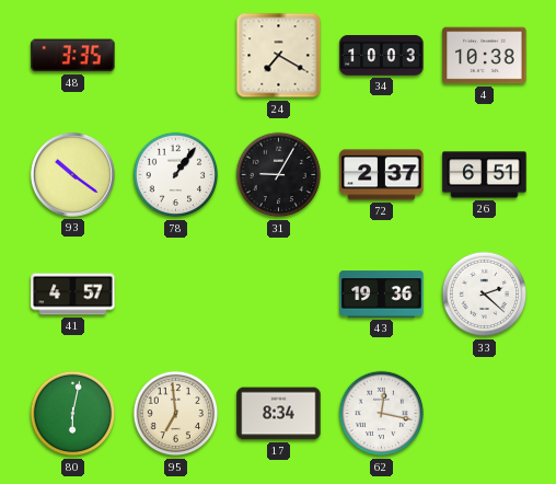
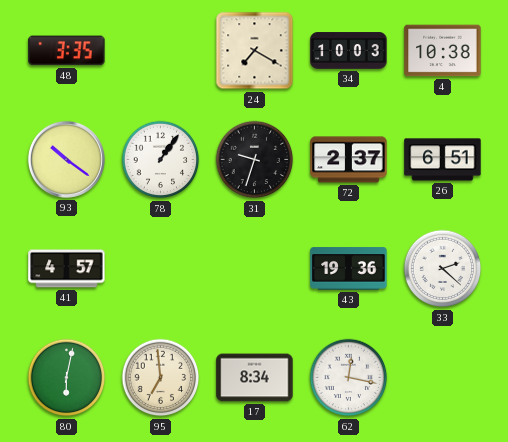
31: 9:05 -> 9:33
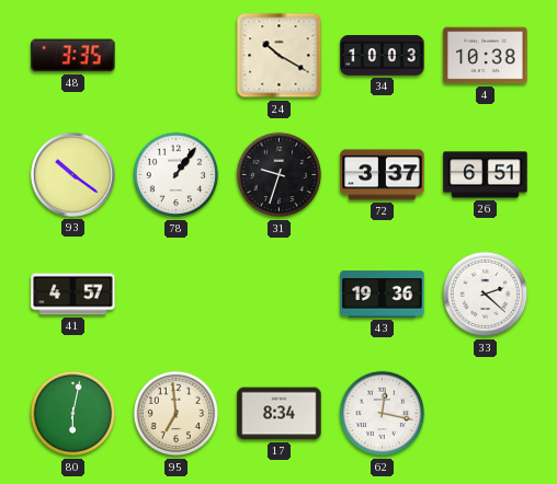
24: 7:20 -> 10:20
72: 2:37 -> 3:37
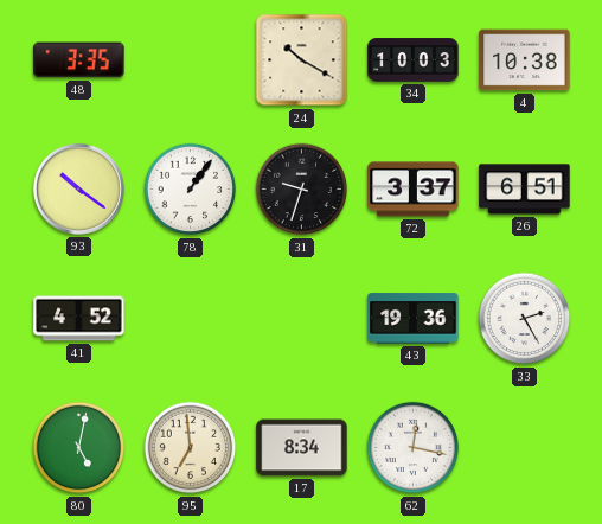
41: 4:57 -> 4:52
33: 2:22 -> 2:25
80: 6:02 -> 5:02
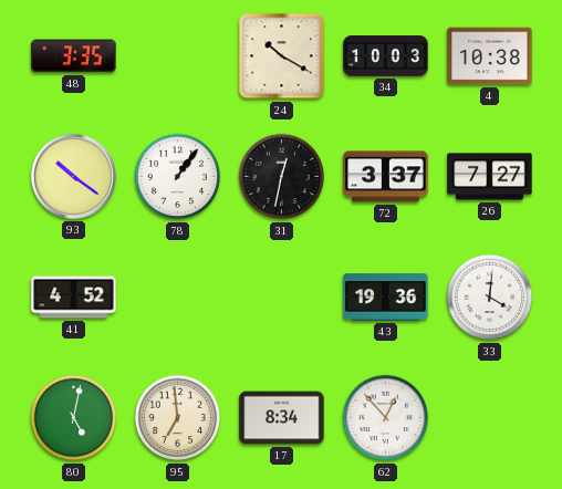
31: 9:33 -> 12:32
26: 6:51 -> 7:27
33: 2:25 -> 4:01
62: 12:17 -> 12:53
